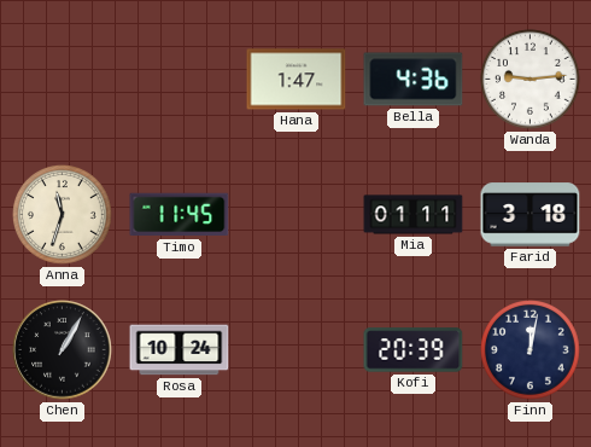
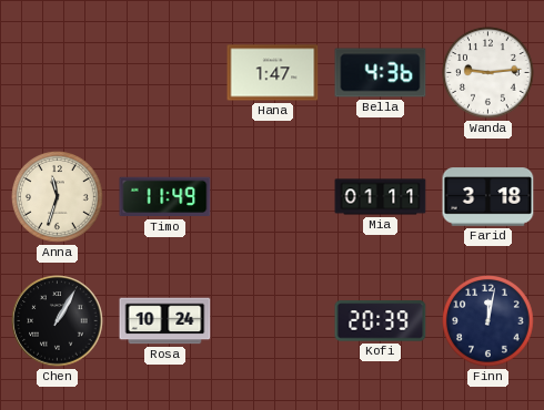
Timo: 11:45 -> 11:49
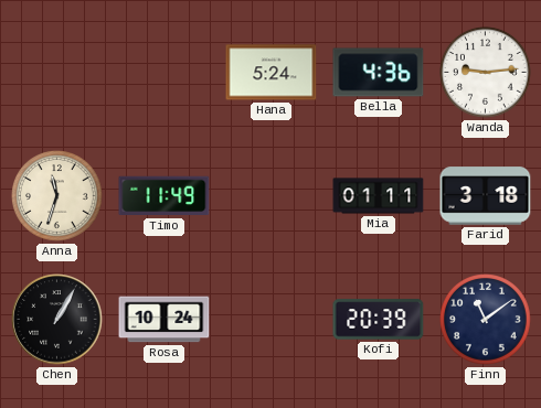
Hana: 1:47 -> 5:24
Finn: 12:02 -> 11:09
